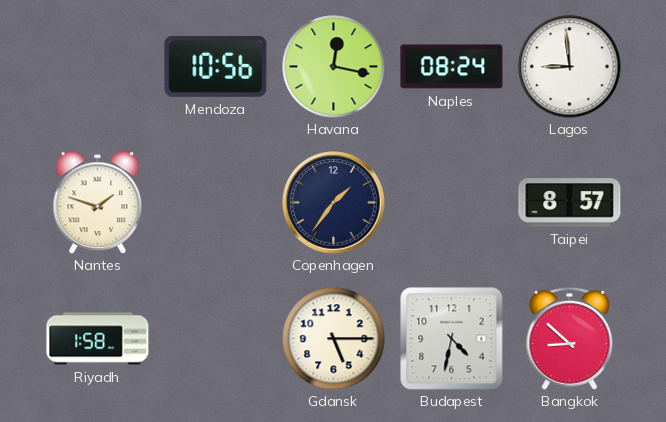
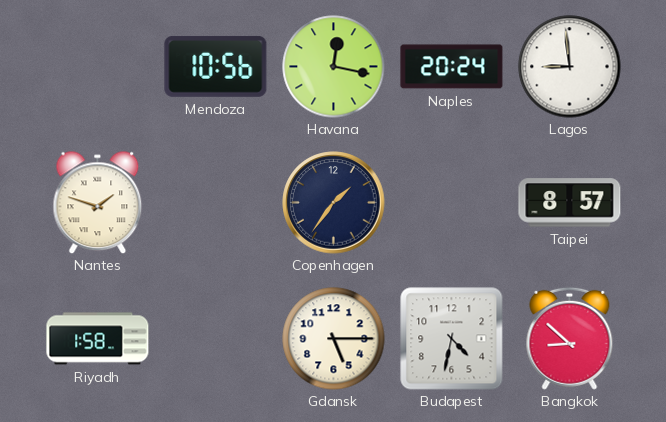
Naples: 08:24 -> 20:24
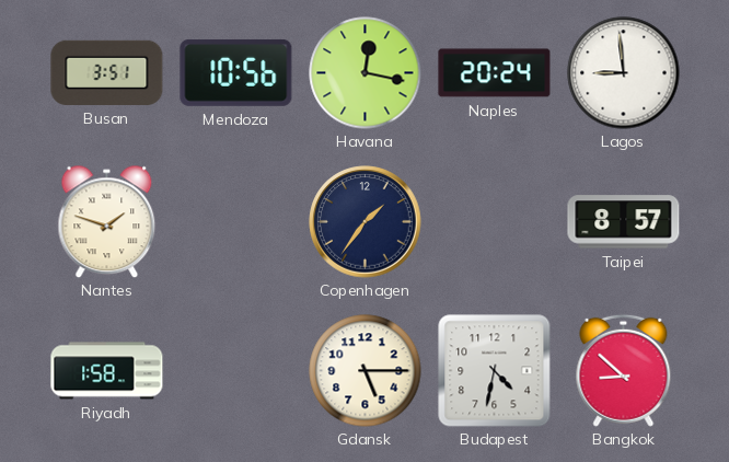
Busan: none -> 3:51
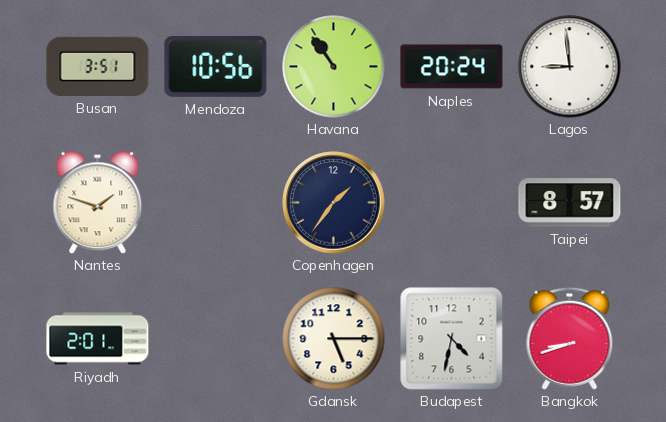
Havana: 12:17 -> 10:54
Riyadh: 1:58 -> 2:01
Bangkok: 8:52 -> 8:42
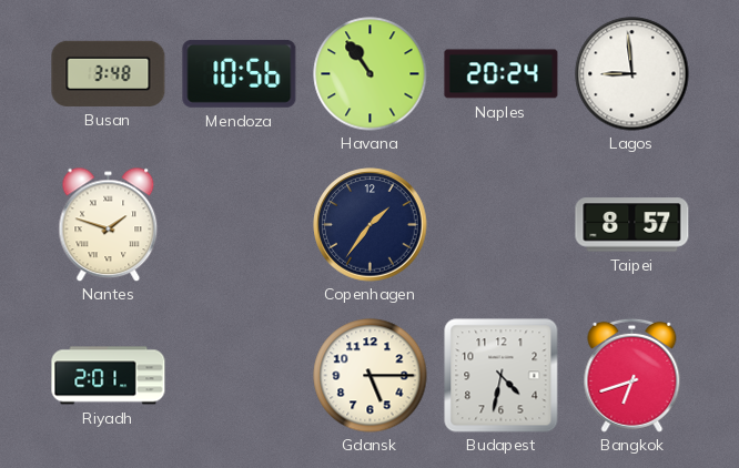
Busan: 3:51 -> 3:48
Bangkok: 8:42 -> 6:42
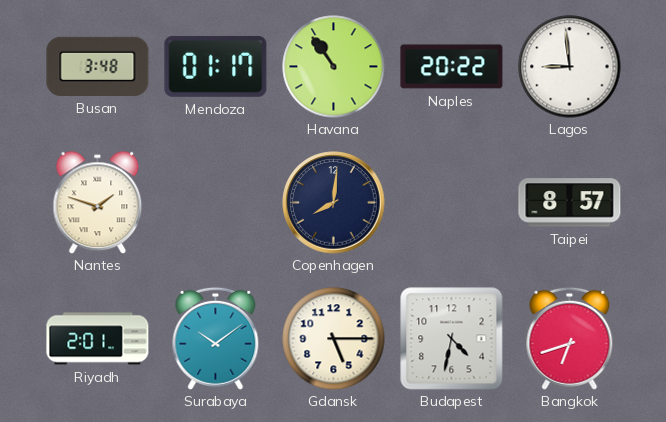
Mendoza: 10:56 -> 01:17
Naples: 20:24 -> 20:22
Copenhagen: 1:36 -> 8:01
Surabaya: none -> 10:09
